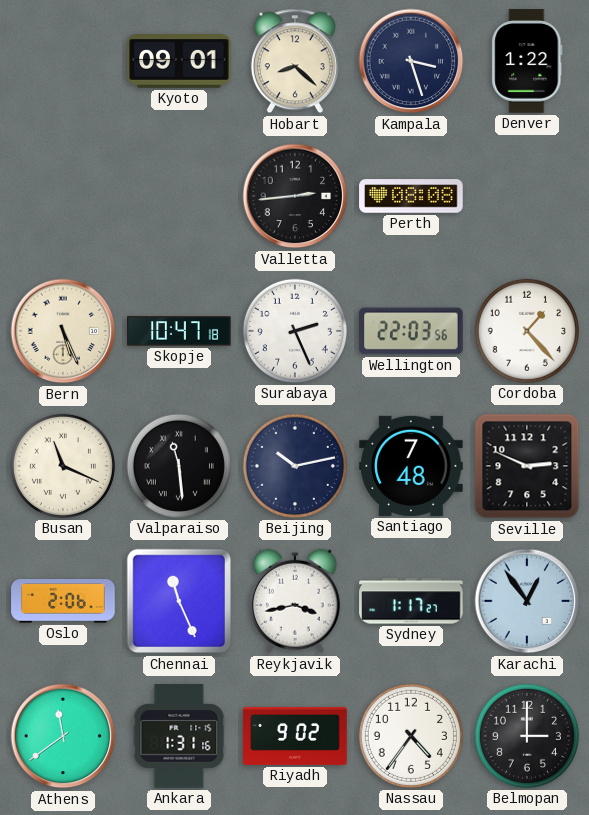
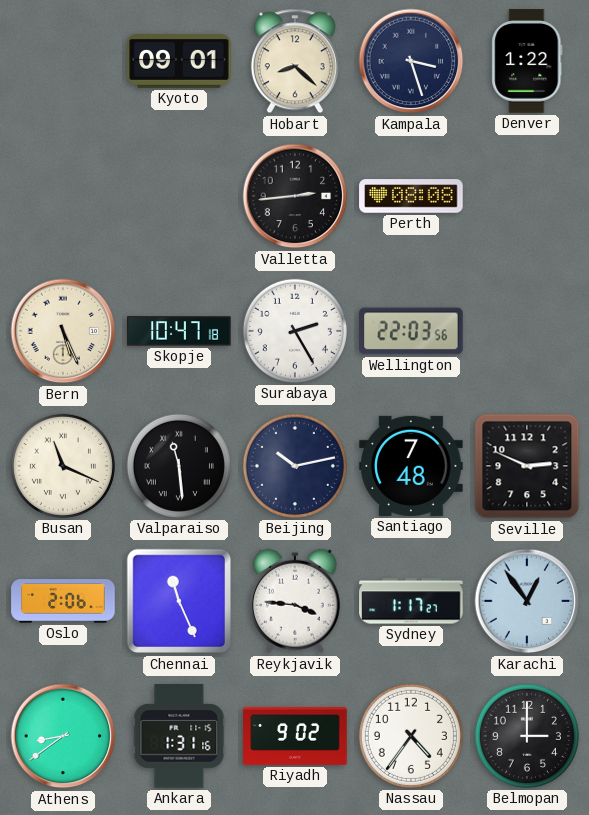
Surabaya: 2:26 -> 2:25
Cordoba: 1:23 -> none
Reykjavik: 3:43 -> 3:46
Athens: 11:39 -> 8:39
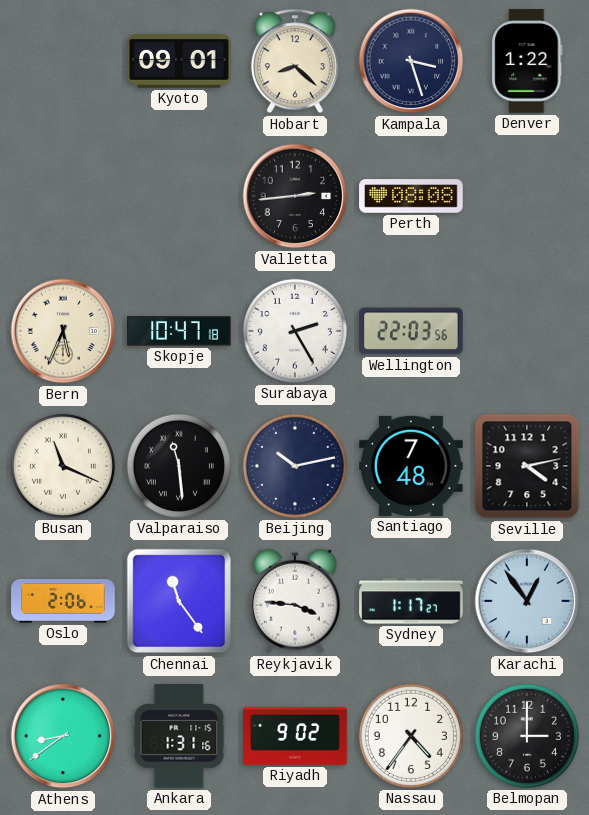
Bern: 5:26 -> 5:34
Seville: 2:49 -> 4:13
Chennai: 11:26 -> 11:24
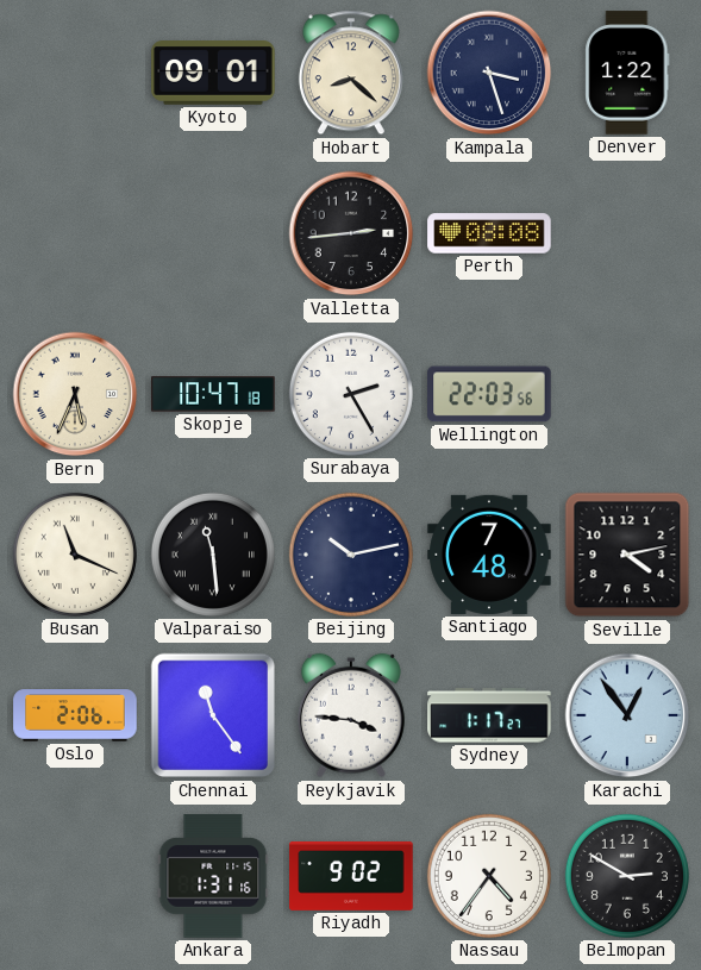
Athens: 8:39 -> none
Belmopan: 3:00 -> 2:50
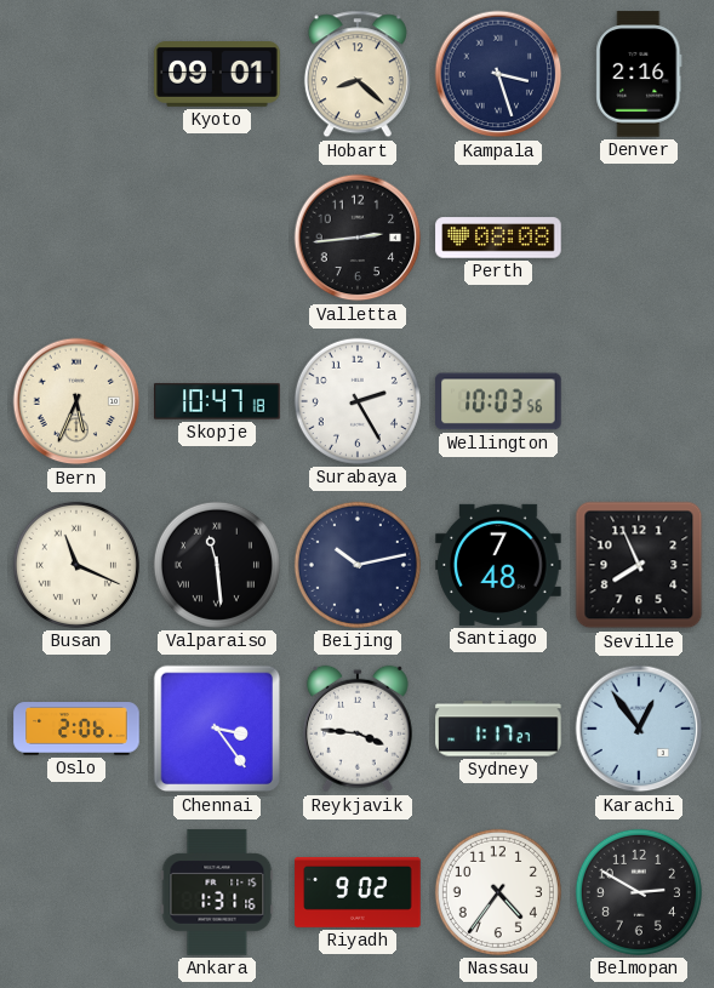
Denver: 1:22 -> 2:16
Wellington: 22:03 -> 10:03
Seville: 4:13 -> 7:56
Chennai: 11:24 -> 3:24
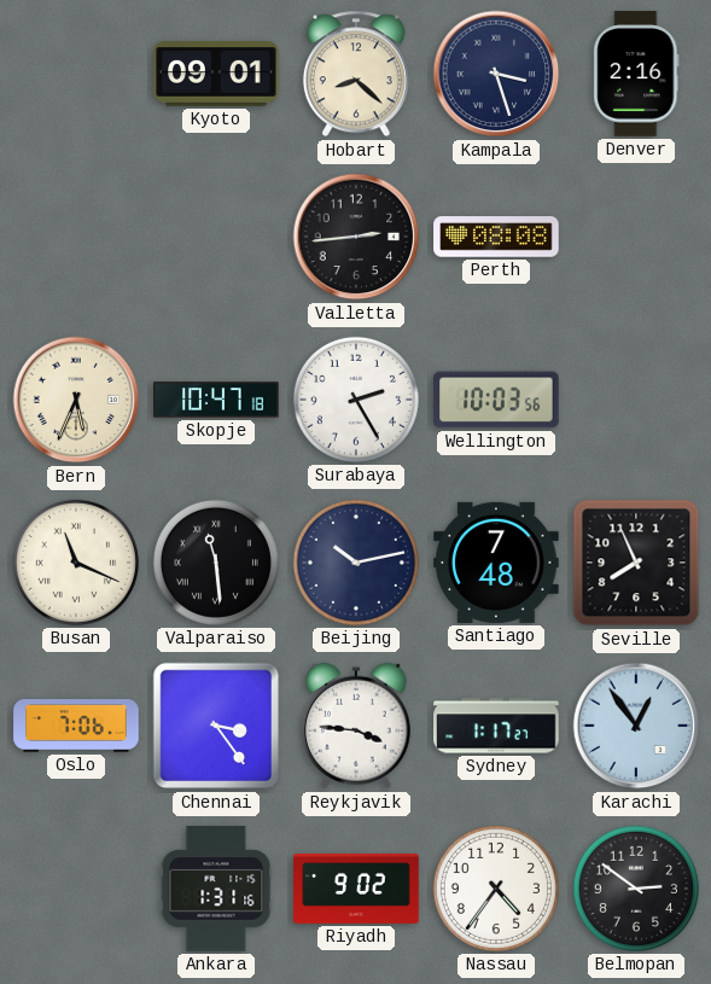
Oslo: 2:06 -> 7:06
Belmopan: 2:50 -> 2:51
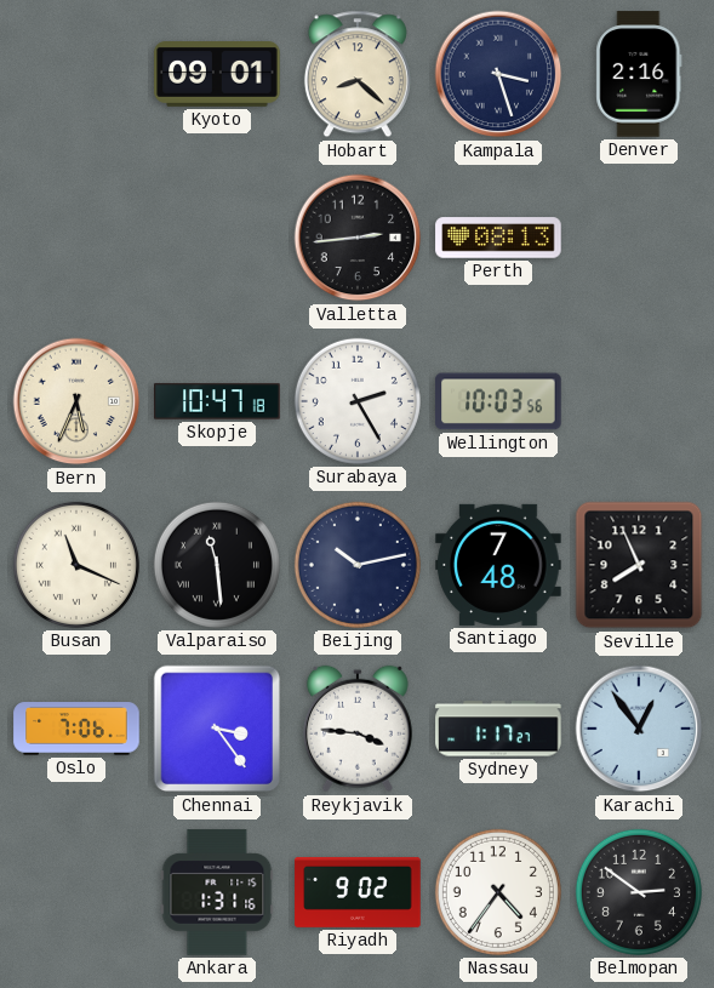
Perth: 08:08 -> 08:13
